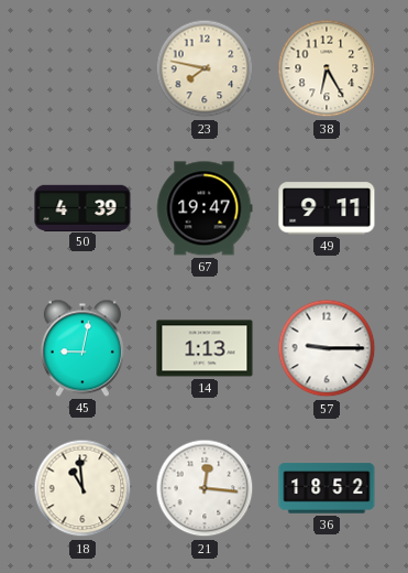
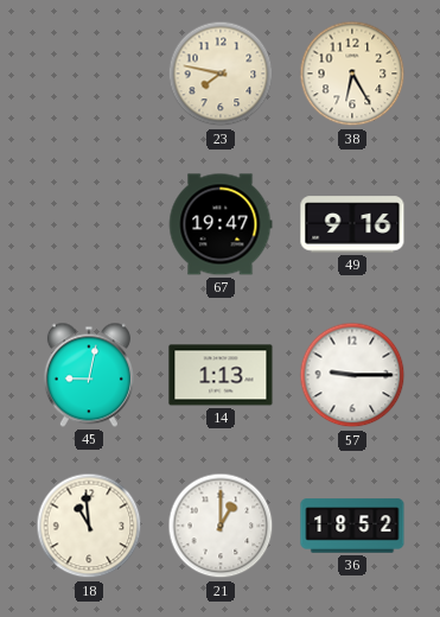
50: 4:39 -> none
49: 9:11 -> 9:16
21: 12:16 -> 1:00
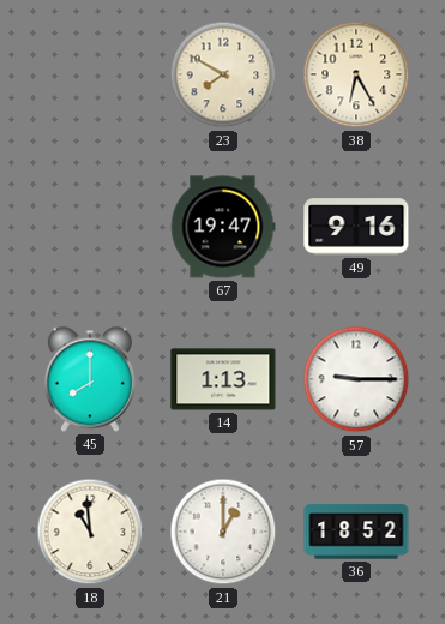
23: 7:47 -> 7:50
45: 9:02 -> 8:00
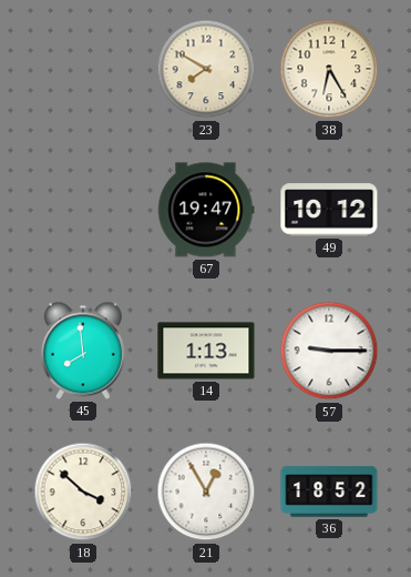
49: 9:16 -> 10:12
45: 8:00 -> 7:59
18: 10:59 -> 3:52
21: 1:00 -> 12:55
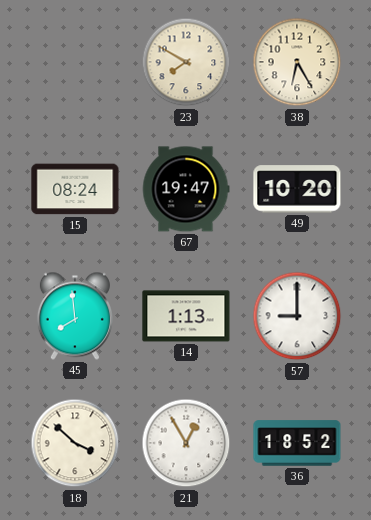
15: none -> 08:24
49: 10:12 -> 10:20
57: 9:15 -> 9:00
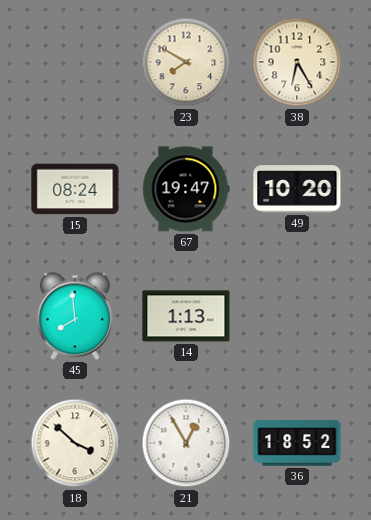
57: 9:00 -> none
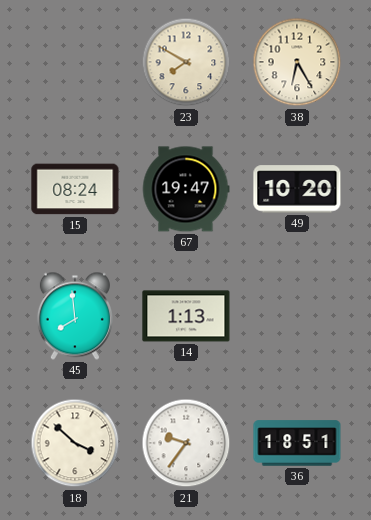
21: 12:55 -> 9:36
36: 18:52 -> 18:51
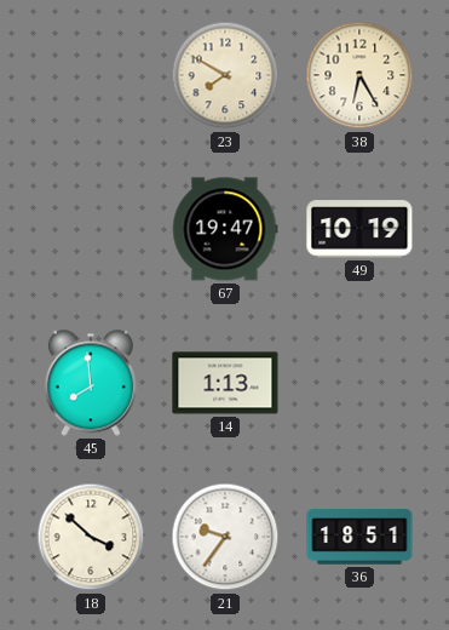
15: 08:24 -> none
49: 10:20 -> 10:19
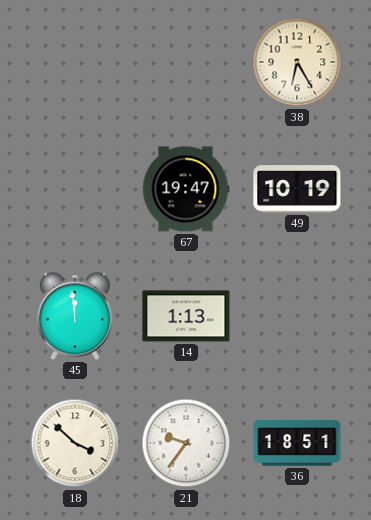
23: 7:50 -> none
45: 7:59 -> 11:59
